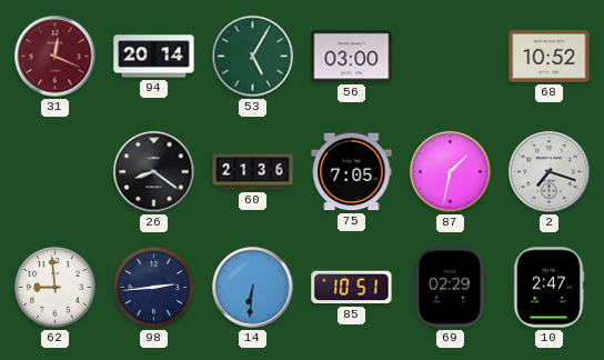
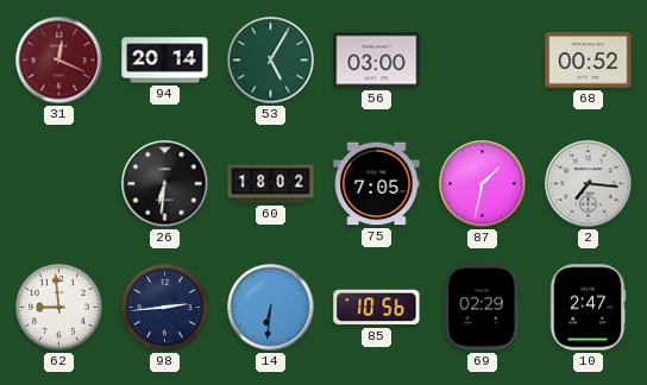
68: 10:52 -> 00:52
26: 8:21 -> 6:31
60: 21:36 -> 18:02
2: 7:18 -> 7:16
85: 10:51 -> 10:56
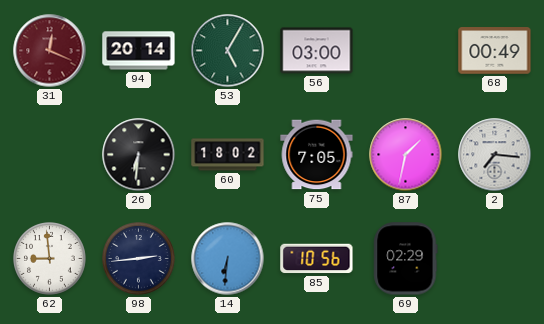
68: 00:52 -> 00:49
10: 2:47 -> none
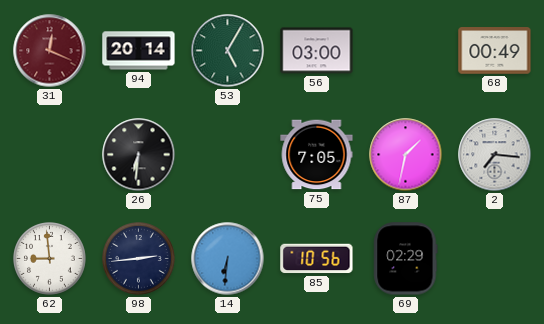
60: 18:02 -> none
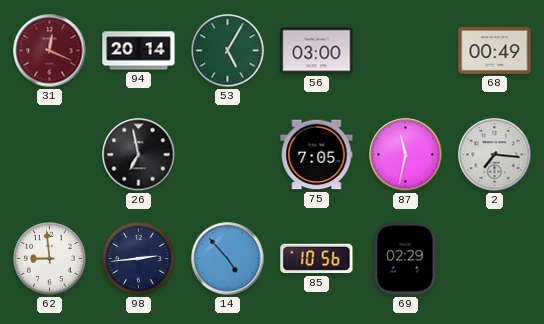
26: 6:31 -> 6:58
87: 1:32 -> 11:32
14: 6:31 -> 4:53
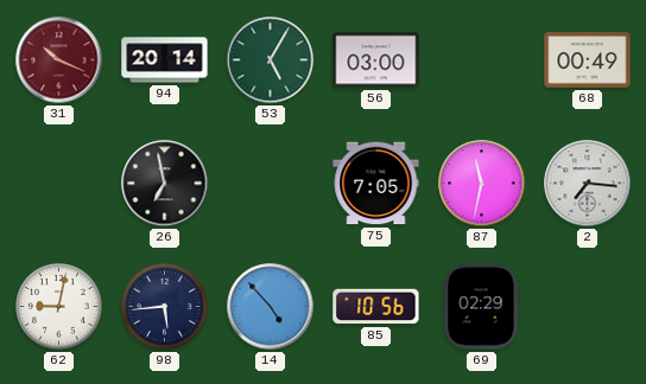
31: 12:19 -> 10:19
62: 8:59 -> 9:02
98: 2:44 -> 5:44
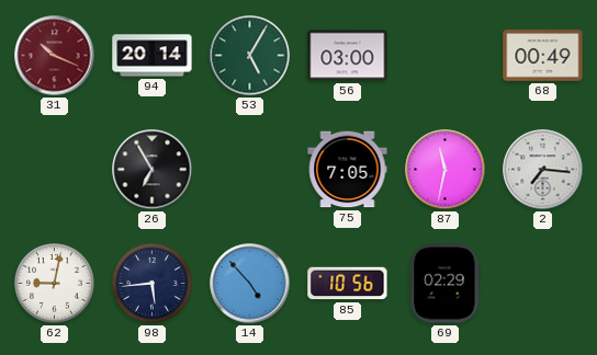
26: 6:58 -> 6:55
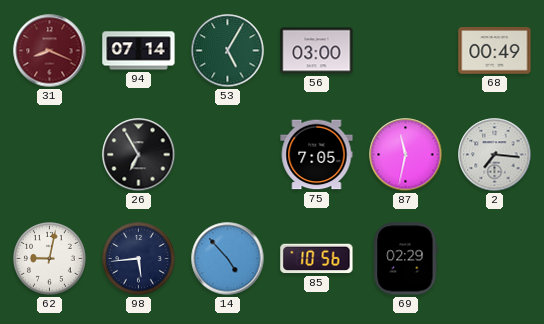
31: 10:19 -> 8:19
94: 20:14 -> 07:14
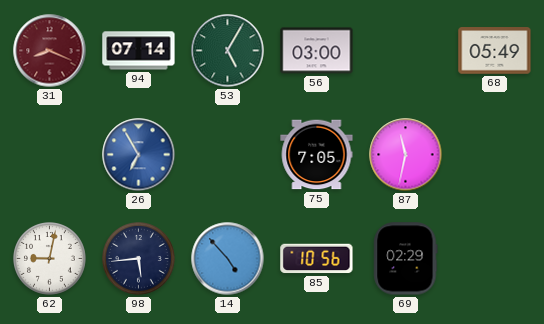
68: 00:49 -> 05:49
26 dial: black -> blue
2: 7:16 -> none
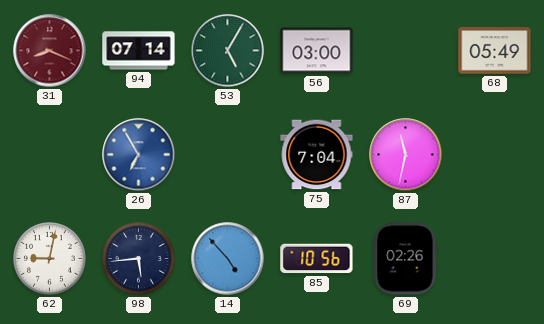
75: 7:05 -> 7:04
69: 02:29 -> 02:26
